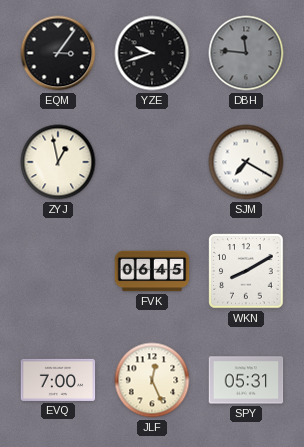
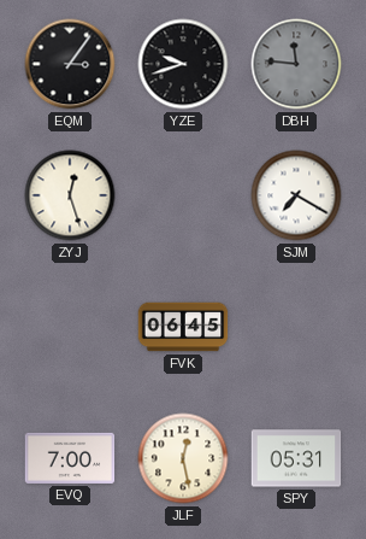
ZYJ: 12:58 -> 12:27
WKN: 8:10 -> none
JLF: 12:26 -> 12:28
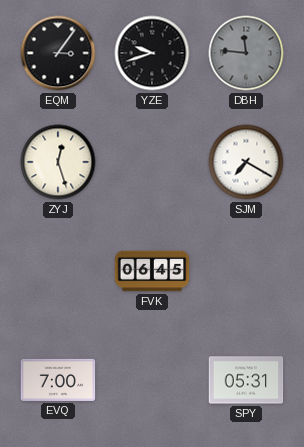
JLF: 12:28 -> none
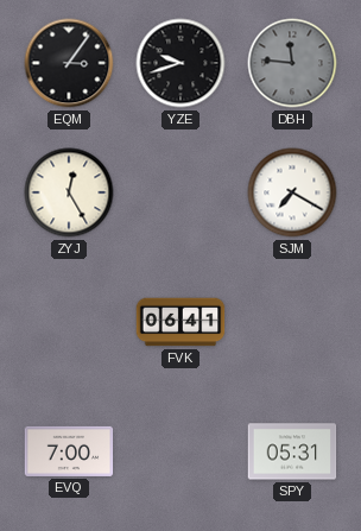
ZYJ: 12:27 -> 12:25
FVK: 06:45 -> 06:41
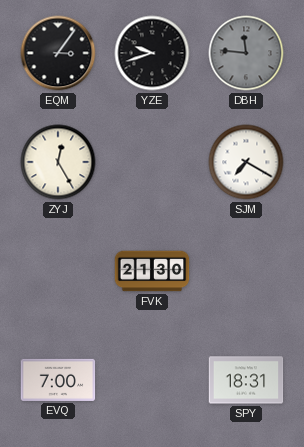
FVK: 06:41 -> 21:30
SPY: 05:31 -> 18:31
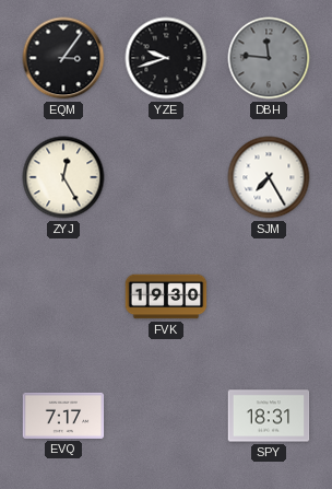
SJM: 7:20 -> 7:25
FVK: 21:30 -> 19:30
EVQ: 7:00 -> 7:17
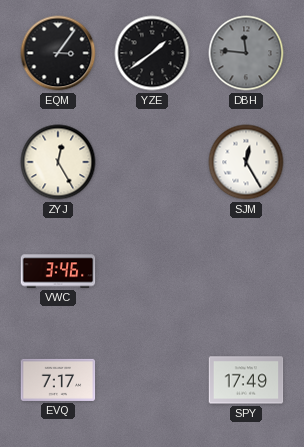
YZE: 9:42 -> 1:39
SJM: 7:25 -> 12:25
VWC: none -> 3:46
FVK: 19:30 -> none
SPY: 18:31 -> 17:49
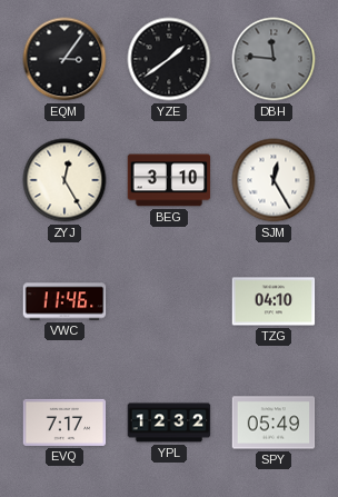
BEG: none -> 3:10
VWC: 3:46 -> 11:46
TZG: none -> 04:10
YPL: none -> 12:32
SPY: 17:49 -> 05:49
